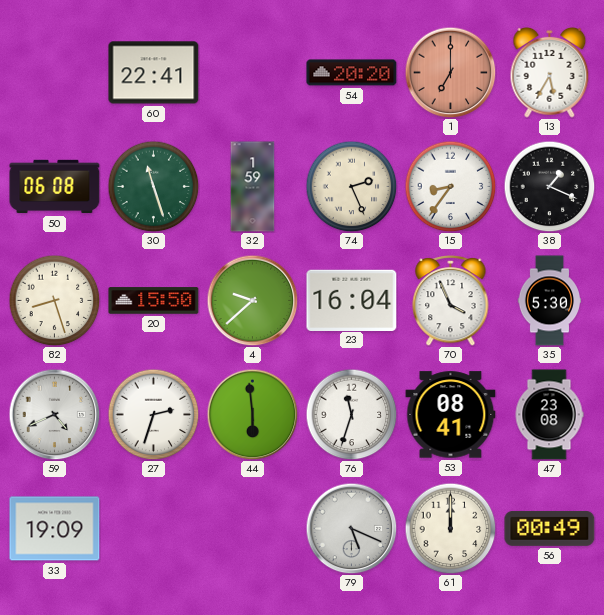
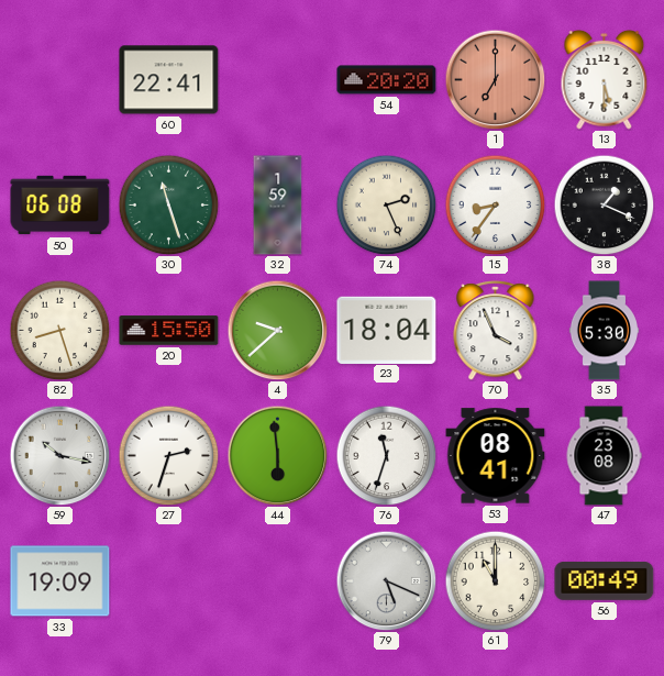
13: 5:35 -> 5:30
23: 16:04 -> 18:04
59: 4:41 -> 10:17
61: 12:00 -> 11:00
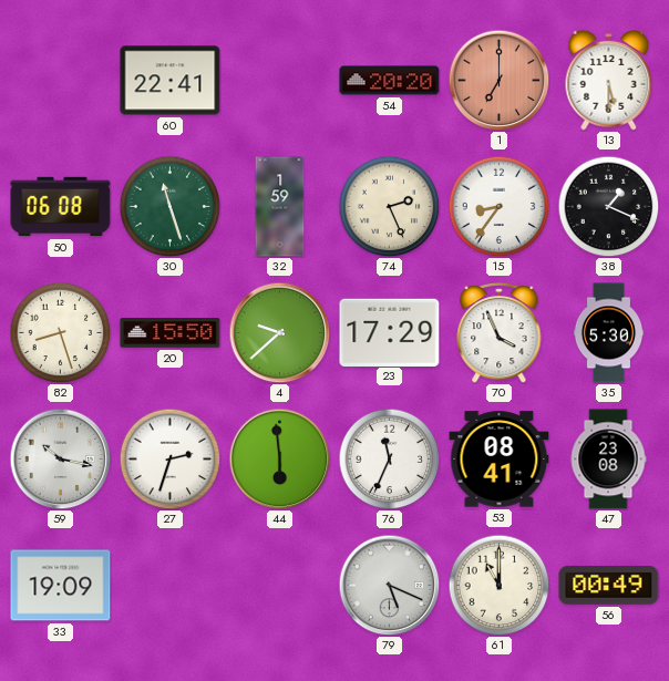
23: 18:04 -> 17:29
76: 11:33 -> 11:34
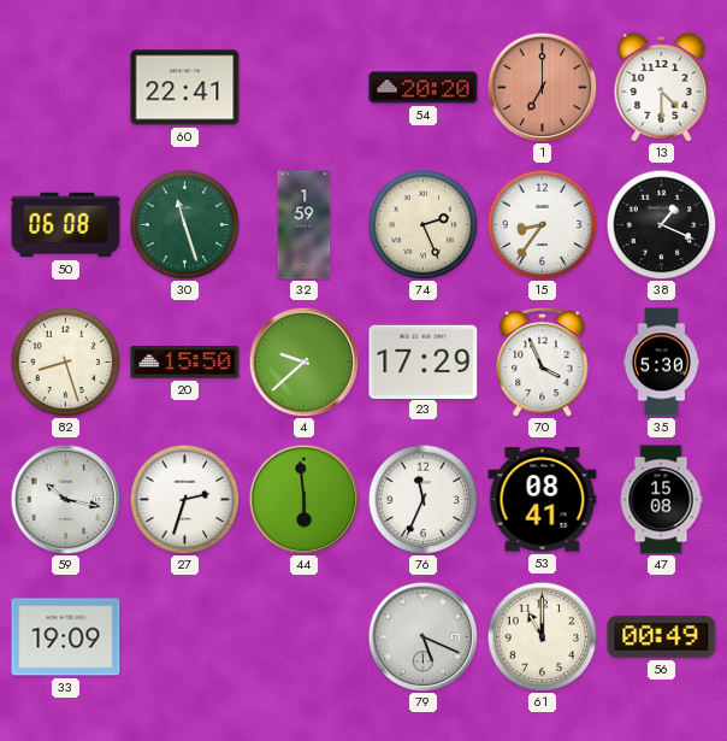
13: 5:30 -> 4:30
47: 23:08 -> 15:08
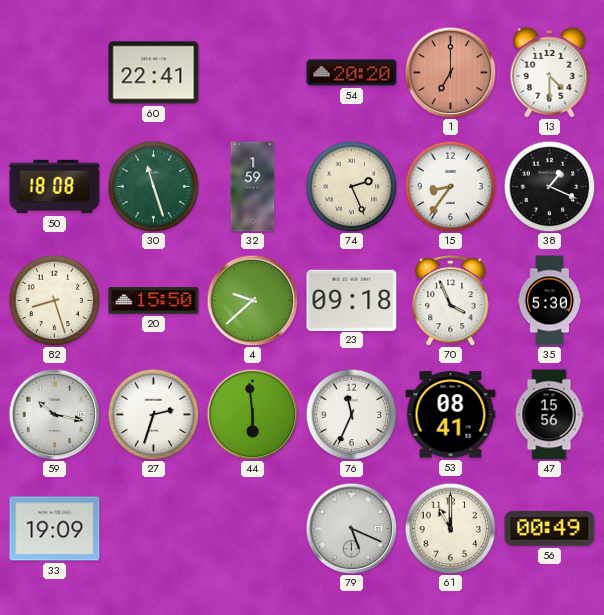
50: 06:08 -> 18:08
23: 17:29 -> 09:18
47: 15:08 -> 15:56
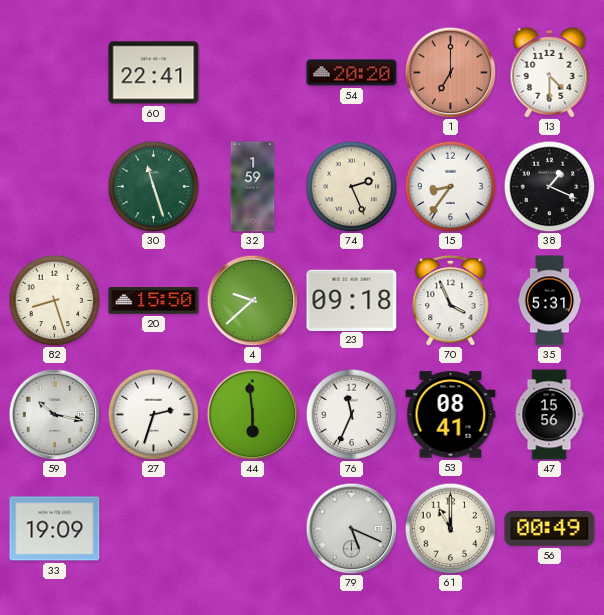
50: 18:08 -> none
35: 5:30 -> 5:31
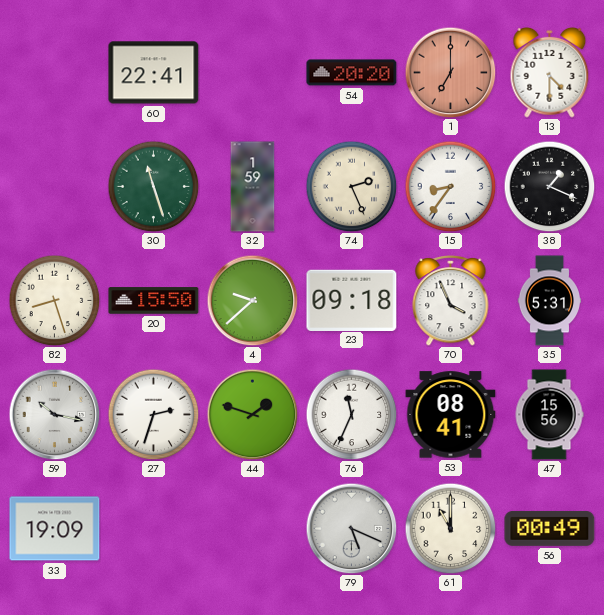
44: 5:59 -> 1:48
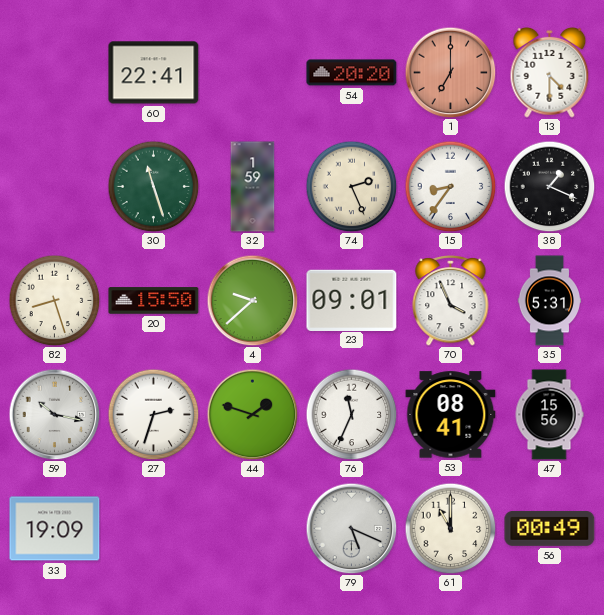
23: 09:18 -> 09:01
